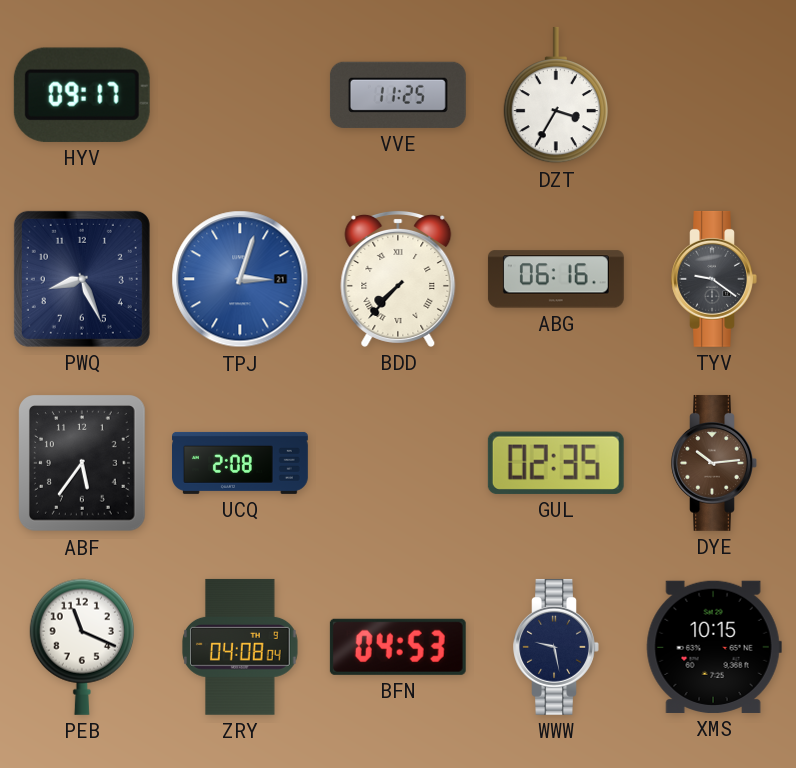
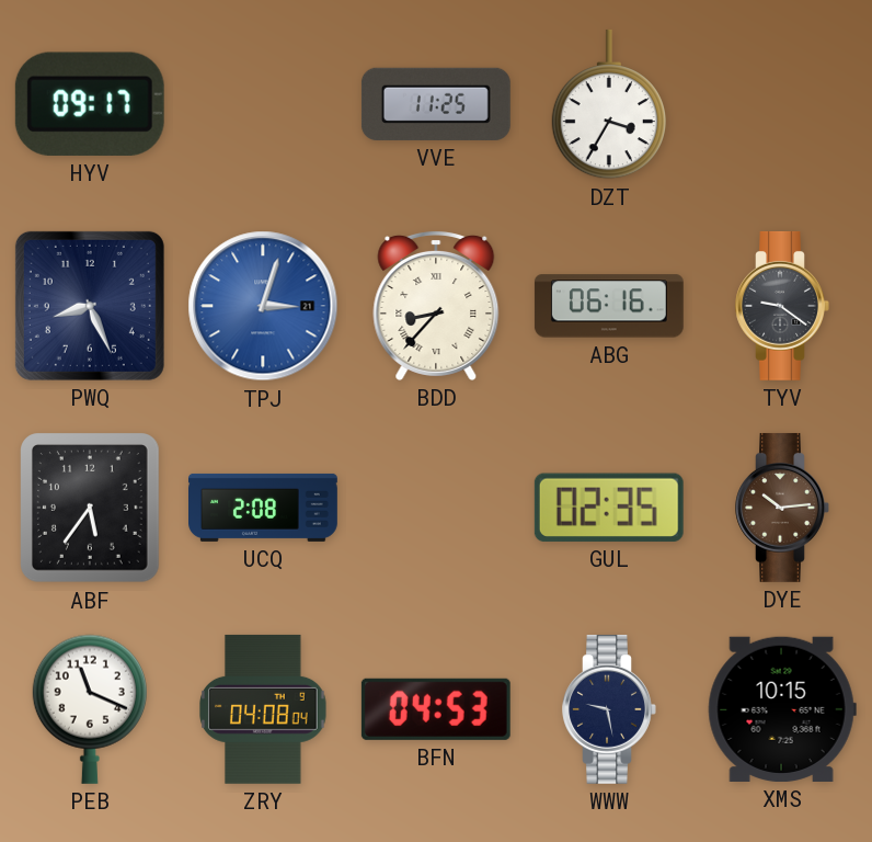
BDD: 7:37 -> 8:37
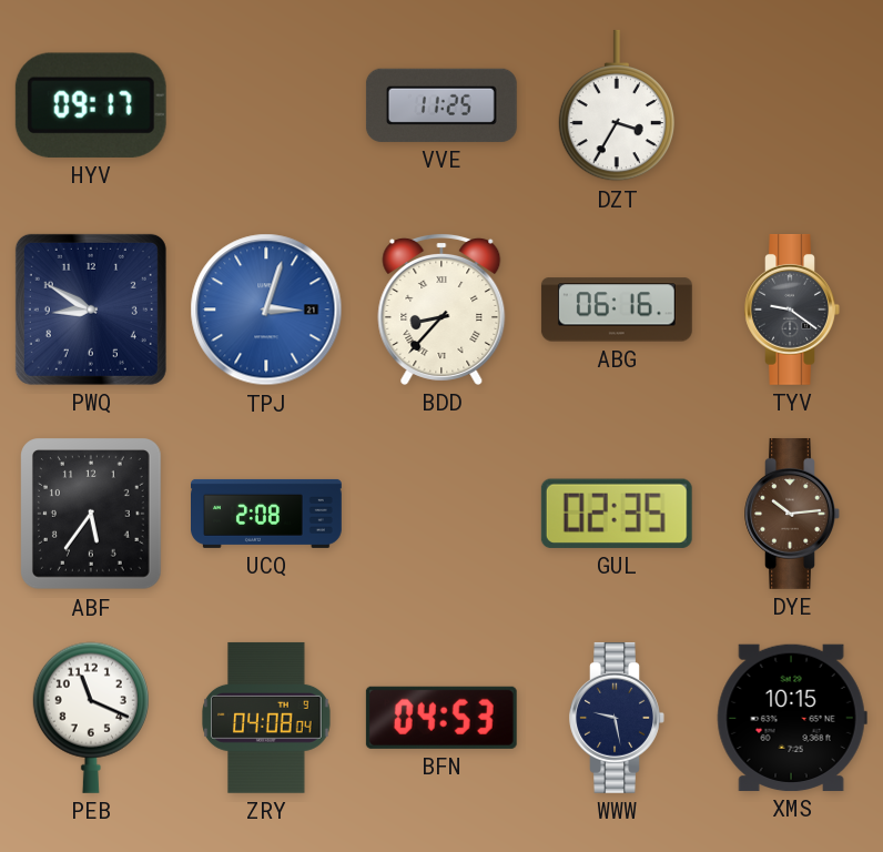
PWQ: 8:26 -> 8:50
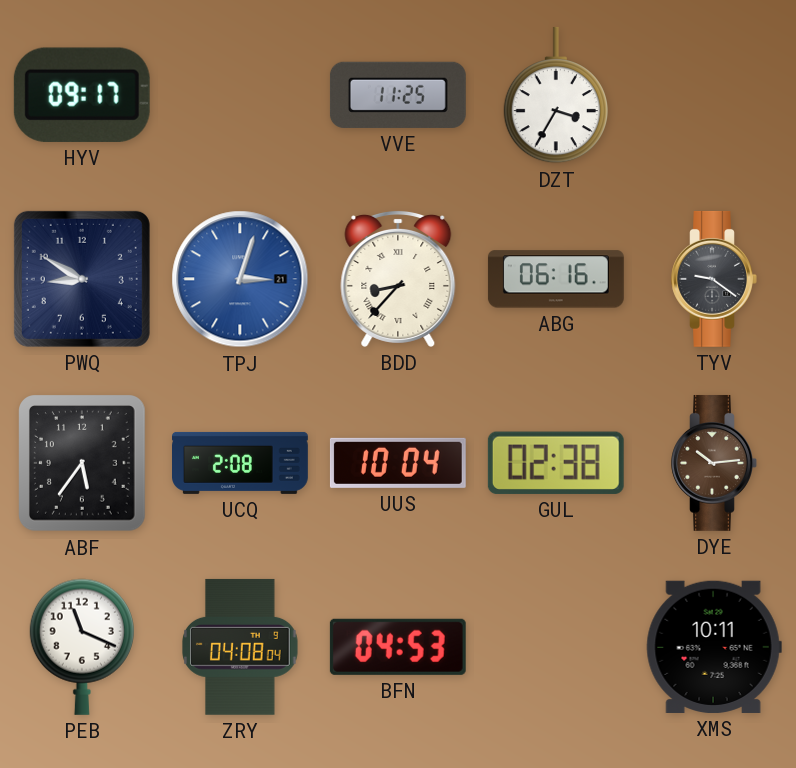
UUS: none -> 10:04
GUL: 02:35 -> 02:38
WWW: 9:28 -> none
XMS: 10:15 -> 10:11
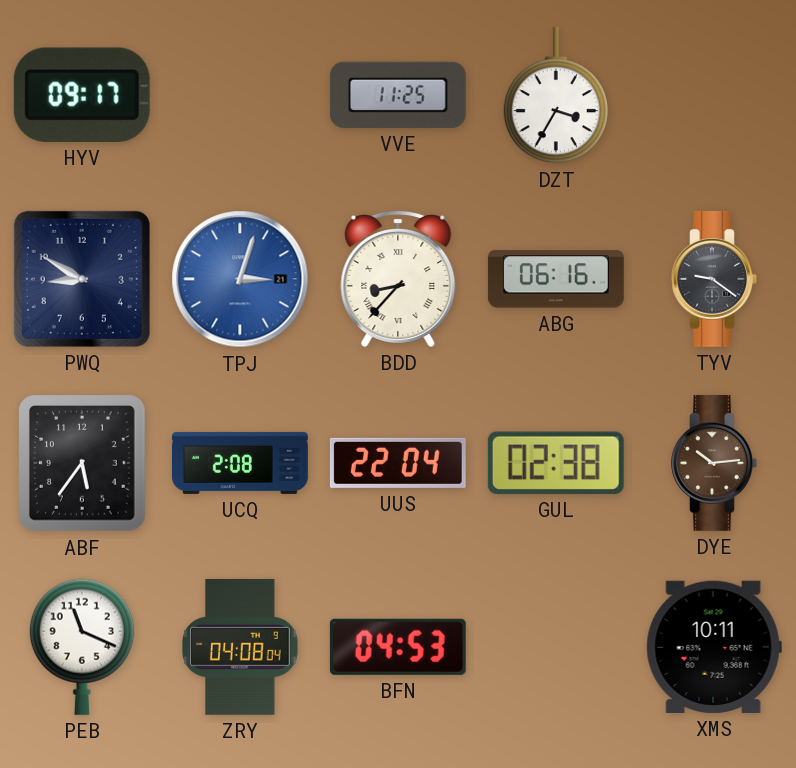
UUS: 10:04 -> 22:04
